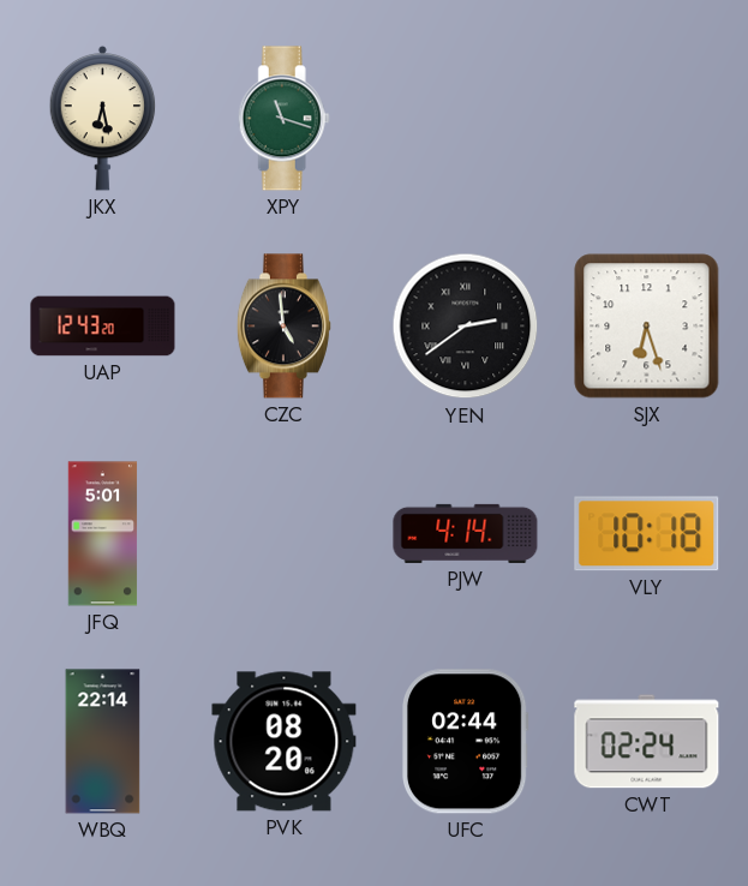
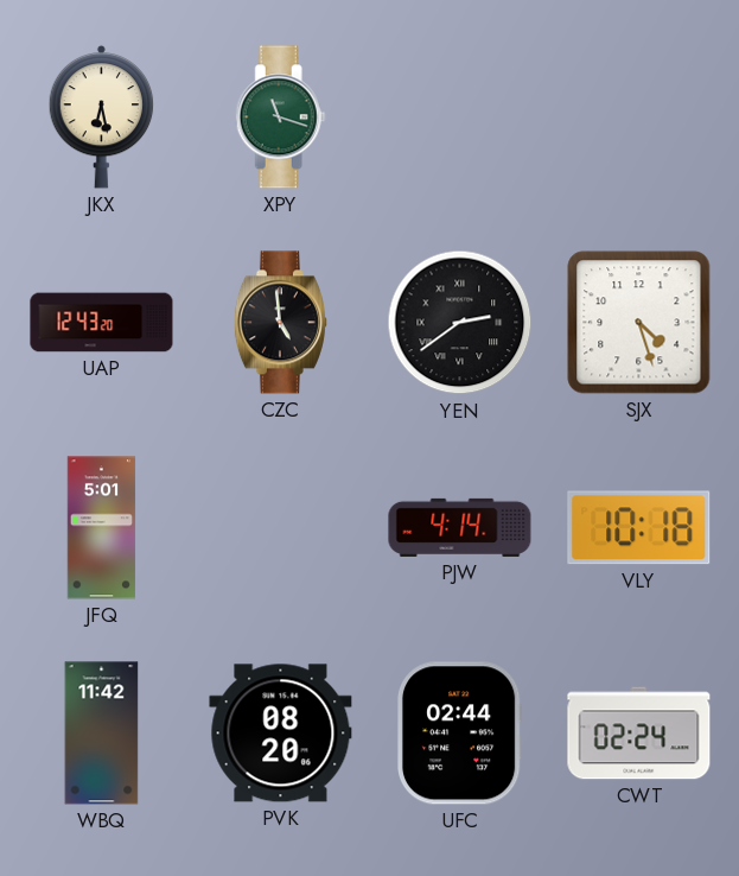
SJX: 6:27 -> 4:27
WBQ: 22:14 -> 11:42
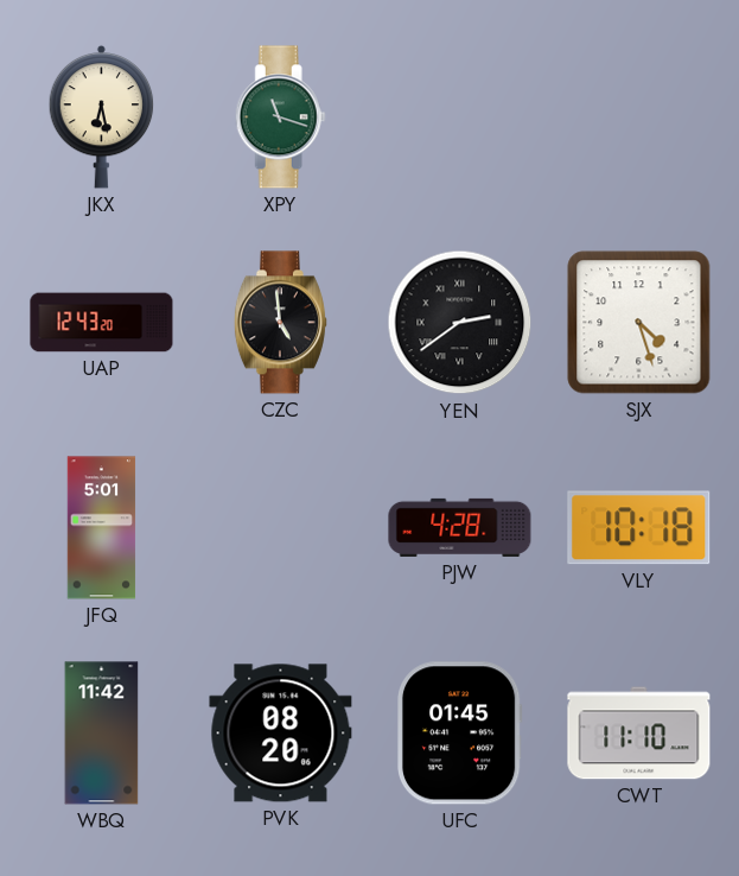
PJW: 4:14 -> 4:28
UFC: 02:44 -> 01:45
CWT: 02:24 -> 11:10
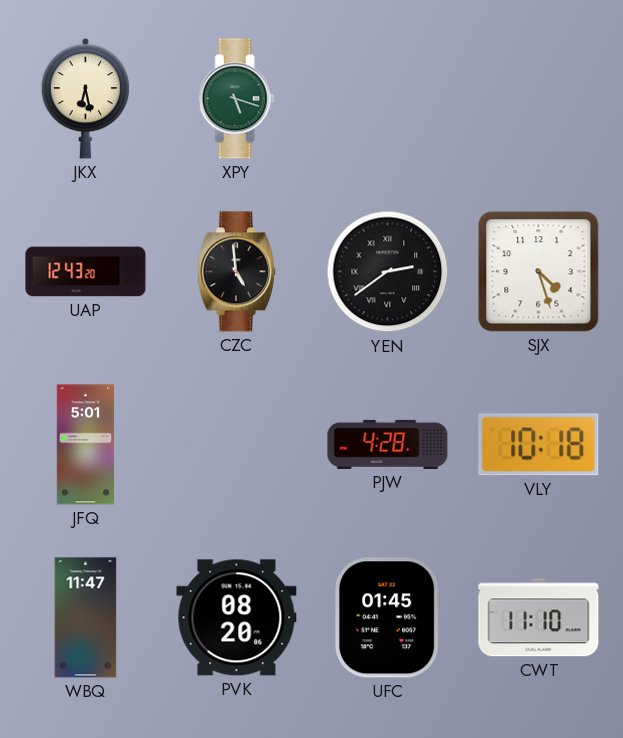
XPY: 11:18 -> 5:18
WBQ: 11:42 -> 11:47
